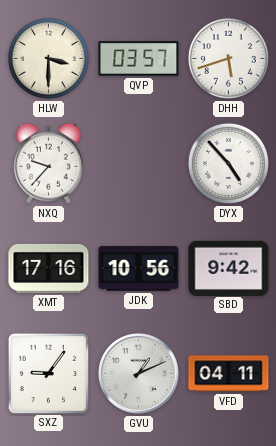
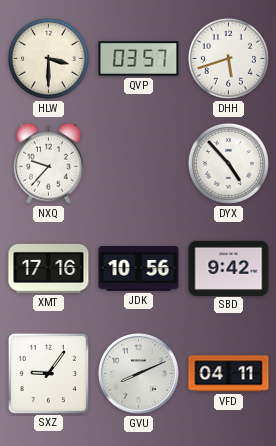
GVU: 1:11 -> 8:11
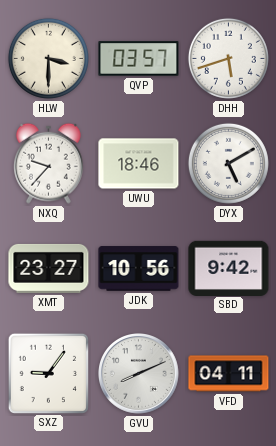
UWU: none -> 18:46
DYX: 4:53 -> 5:10
XMT: 17:16 -> 23:27
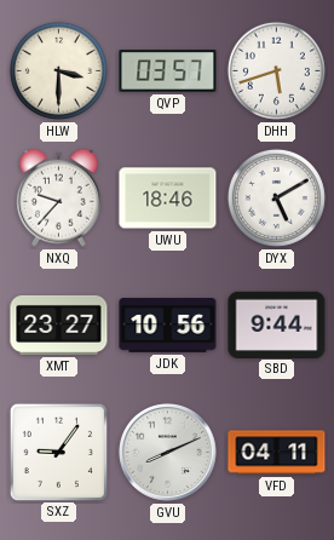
SBD: 9:42 -> 9:44
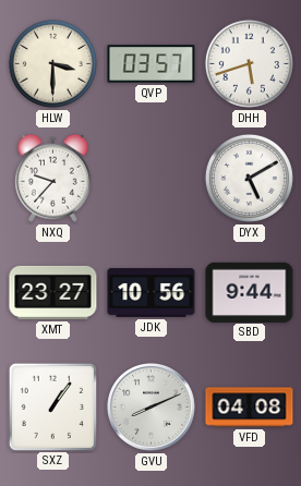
UWU: 18:46 -> none
SXZ: 9:06 -> 1:06
VFD: 04:11 -> 04:08
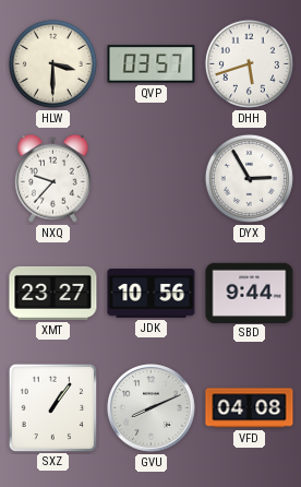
DYX: 5:10 -> 2:55
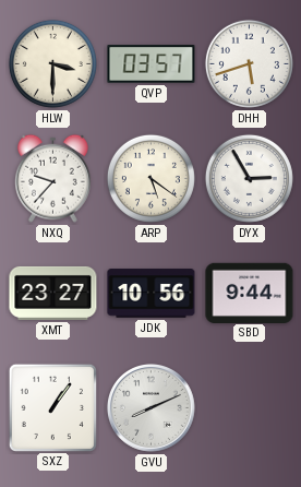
ARP: none -> 5:21
VFD: 04:08 -> none
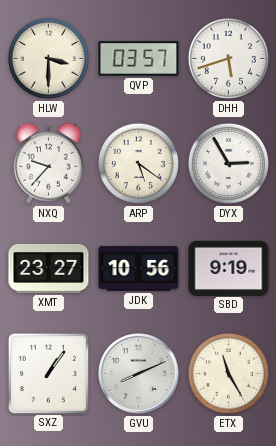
SBD: 9:44 -> 9:19
ETX: none -> 11:25
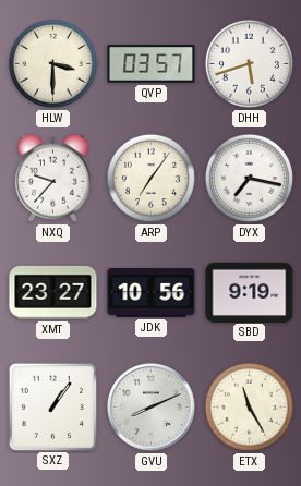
ARP: 5:21 -> 7:06
DYX: 2:55 -> 7:17
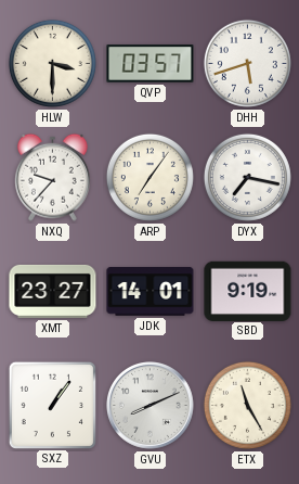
JDK: 10:56 -> 14:01
